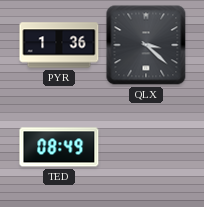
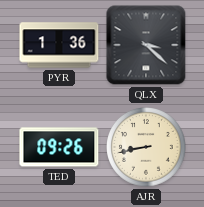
TED: 08:49 -> 09:26
AJR: none -> 8:43
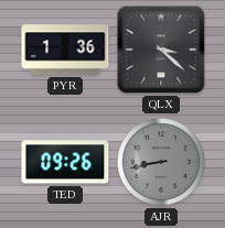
AJR dial: cream -> grey
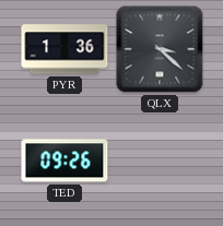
AJR: 8:43 -> none
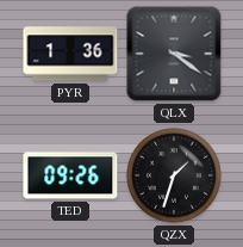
QLX: 3:22 -> 3:21
QZX: none -> 1:33
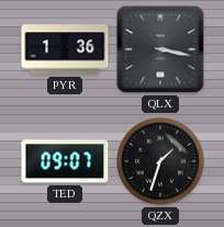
QLX: 3:21 -> 3:17
TED: 09:26 -> 09:07
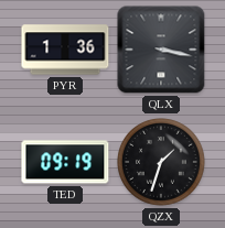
TED: 09:07 -> 09:19
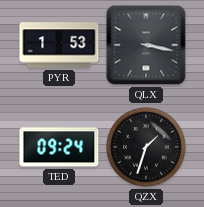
PYR: 1:36 -> 1:53
TED: 09:19 -> 09:24
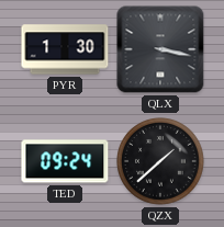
PYR: 1:53 -> 1:30
QZX: 1:33 -> 1:38
